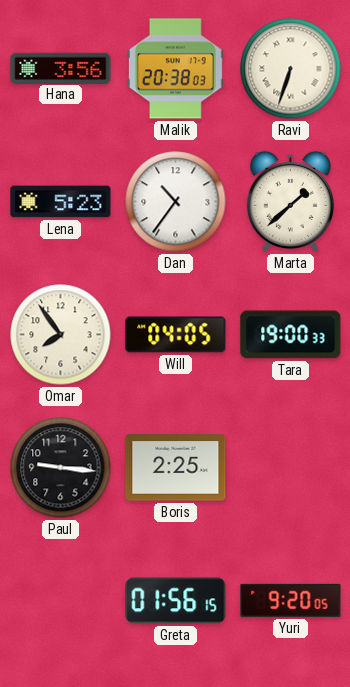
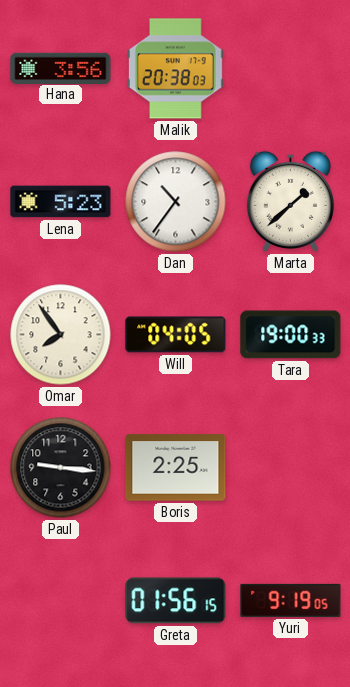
Ravi: 6:33 -> none
Yuri: 9:20 -> 9:19
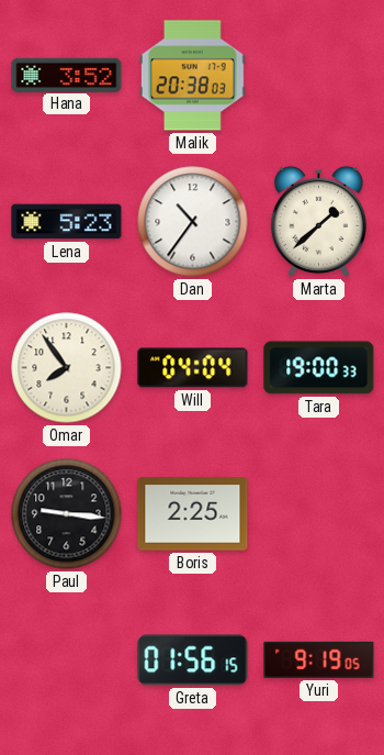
Hana: 3:56 -> 3:52
Will: 04:05 -> 04:04
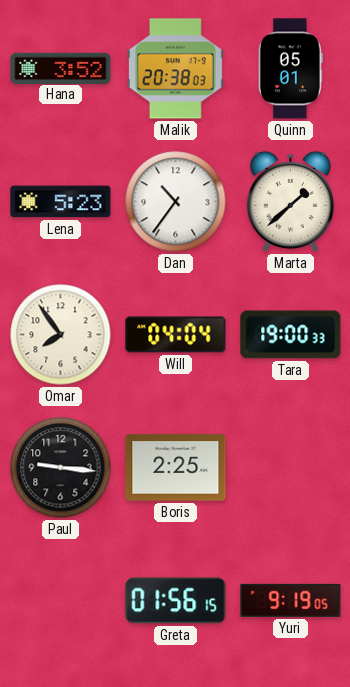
Quinn: none -> 05:01
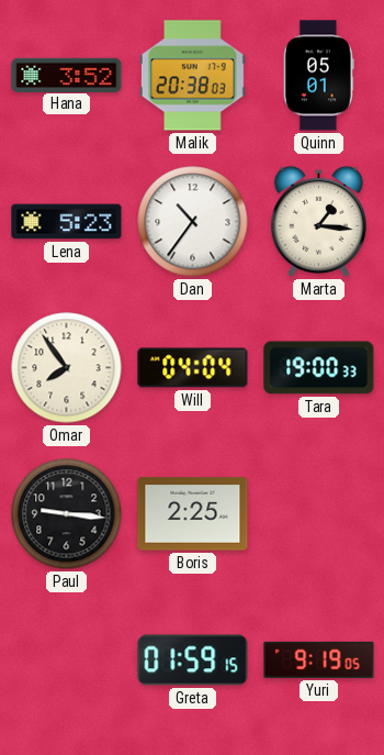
Marta: 1:38 -> 1:16
Greta: 01:56 -> 01:59
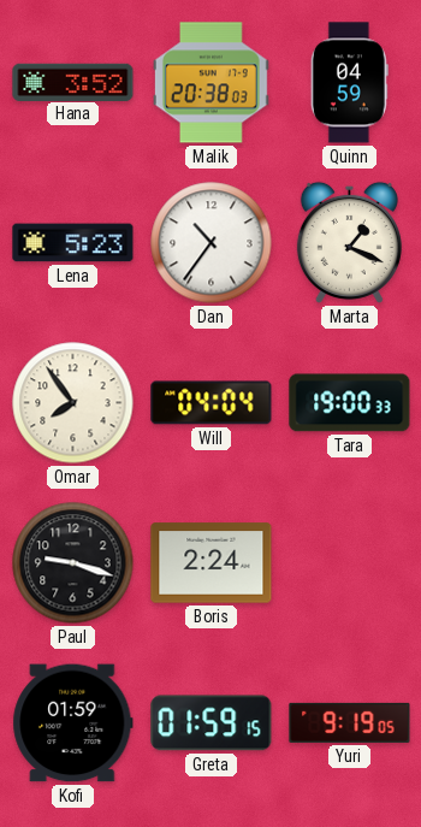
Quinn: 05:01 -> 04:59
Marta: 1:16 -> 1:19
Paul: 9:16 -> 9:18
Boris: 2:25 -> 2:24
Kofi: none -> 01:59
